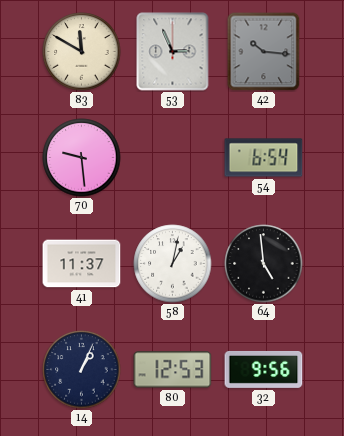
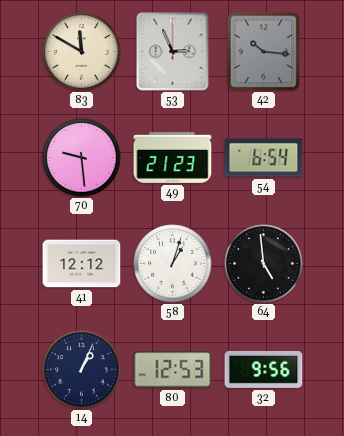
49: none -> 21:23
41: 11:37 -> 12:12
58: 1:02 -> 1:03
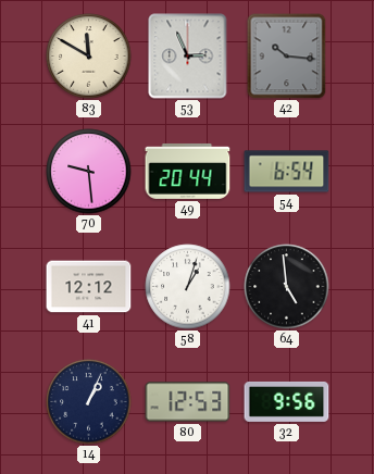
49: 21:23 -> 20:44
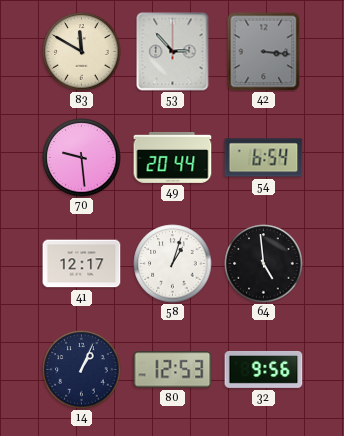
53: 2:56 -> 2:53
42: 10:16 -> 3:16
41: 12:12 -> 12:17
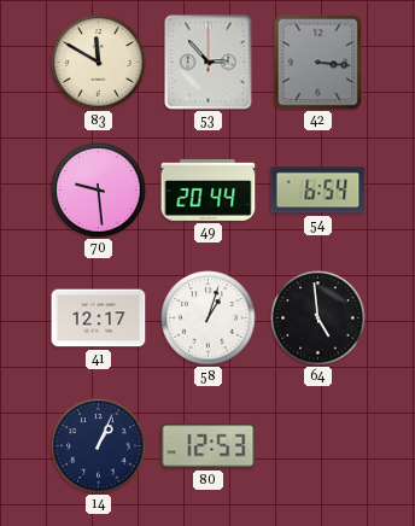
32: 9:56 -> none
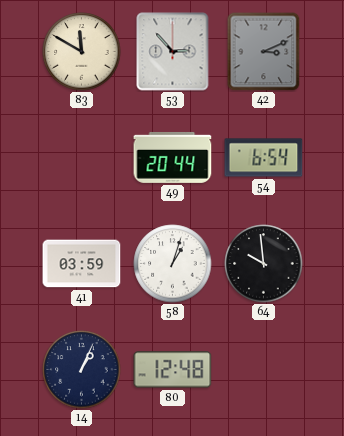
42: 3:16 -> 3:11
70: 9:29 -> none
41: 12:17 -> 03:59
64: 4:59 -> 9:59
80: 12:53 -> 12:48
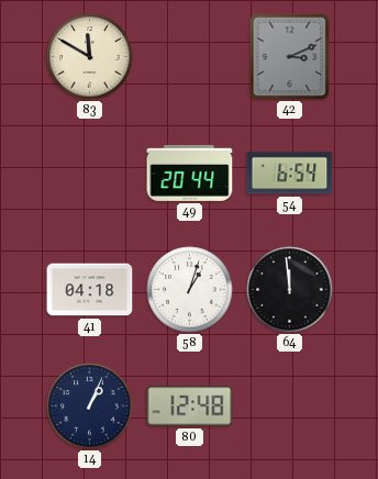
53: 2:53 -> none
41: 03:59 -> 04:18
64: 9:59 -> 11:59
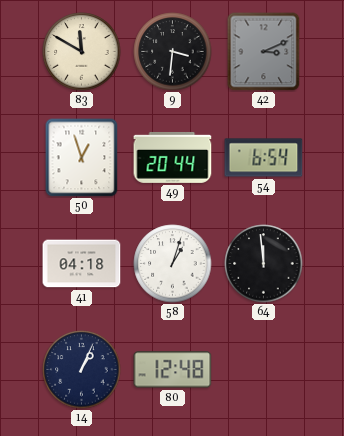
9: none -> 3:31
50: none -> 12:57
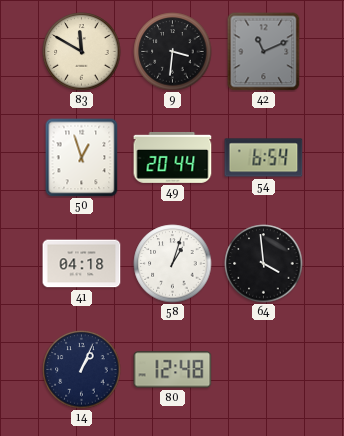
42: 3:11 -> 11:11
64: 11:59 -> 3:59
